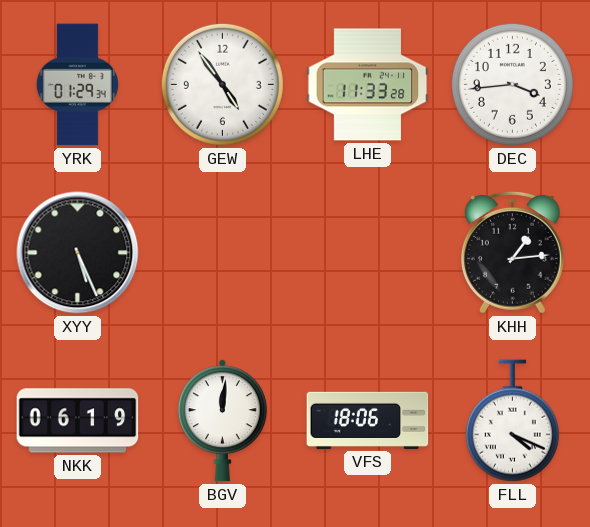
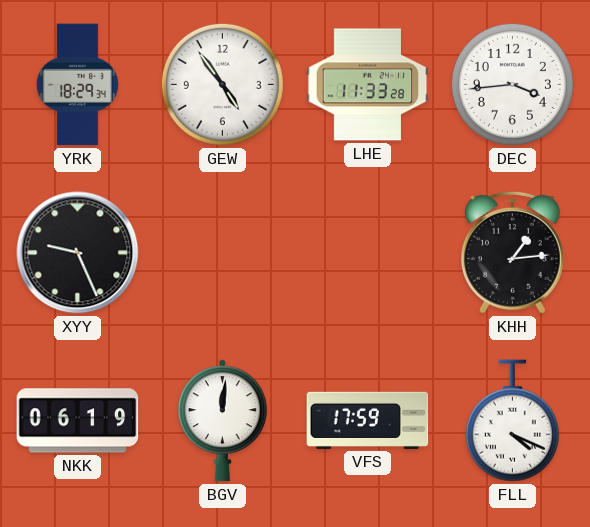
YRK: 01:29 -> 18:29
XYY: 5:26 -> 9:26
VFS: 18:06 -> 17:59
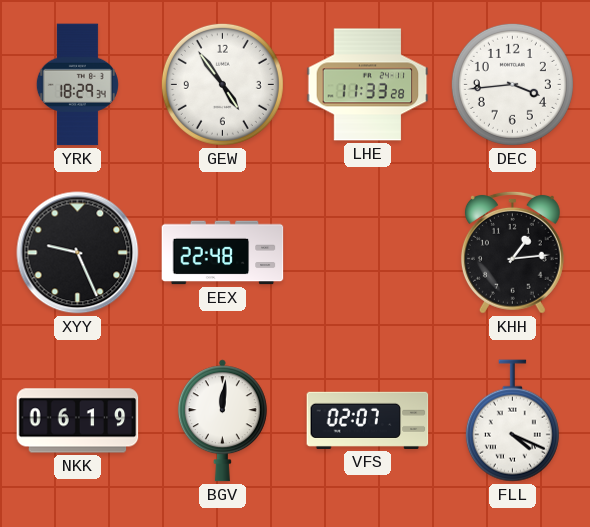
EEX: none -> 22:48
VFS: 17:59 -> 02:07
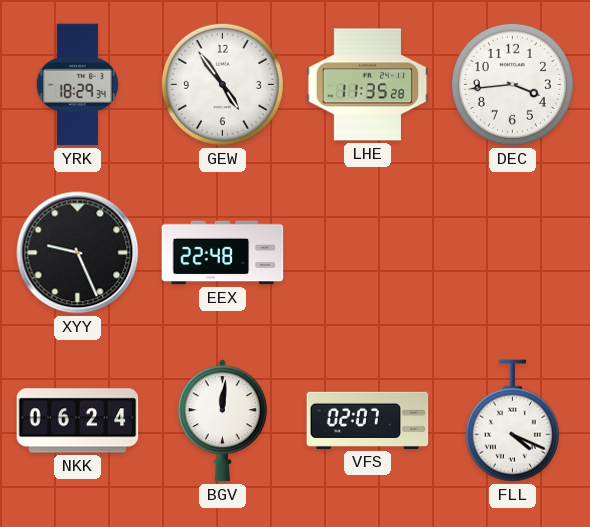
LHE: 11:33 -> 11:35
KHH: 1:14 -> none
NKK: 06:19 -> 06:24
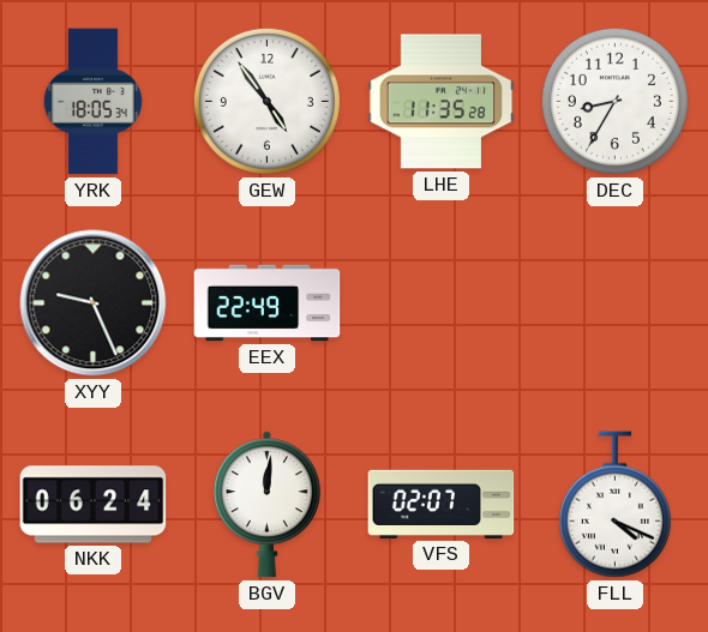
YRK: 18:29 -> 18:05
DEC: 3:44 -> 8:35
EEX: 22:48 -> 22:49
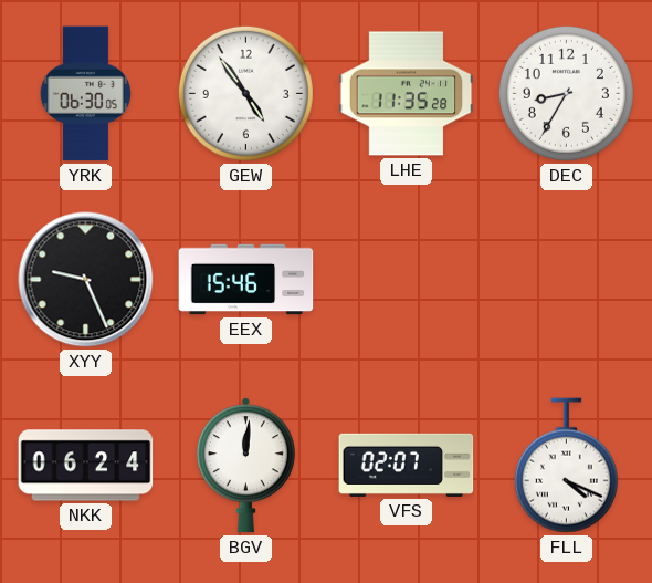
YRK: 18:05 -> 06:30
EEX: 22:49 -> 15:46
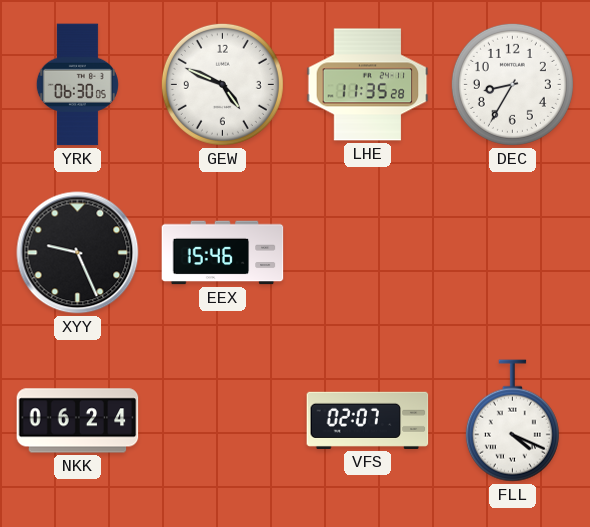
GEW: 4:54 -> 4:49
BGV: 12:01 -> none
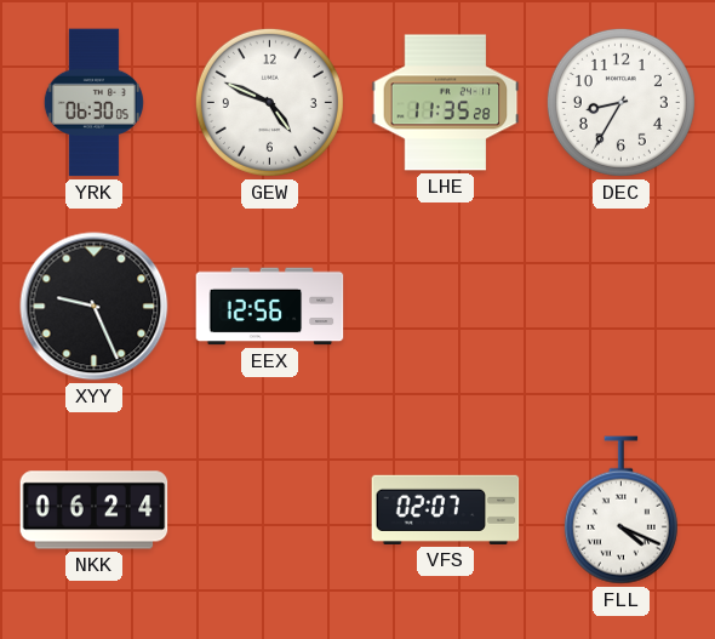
EEX: 15:46 -> 12:56
